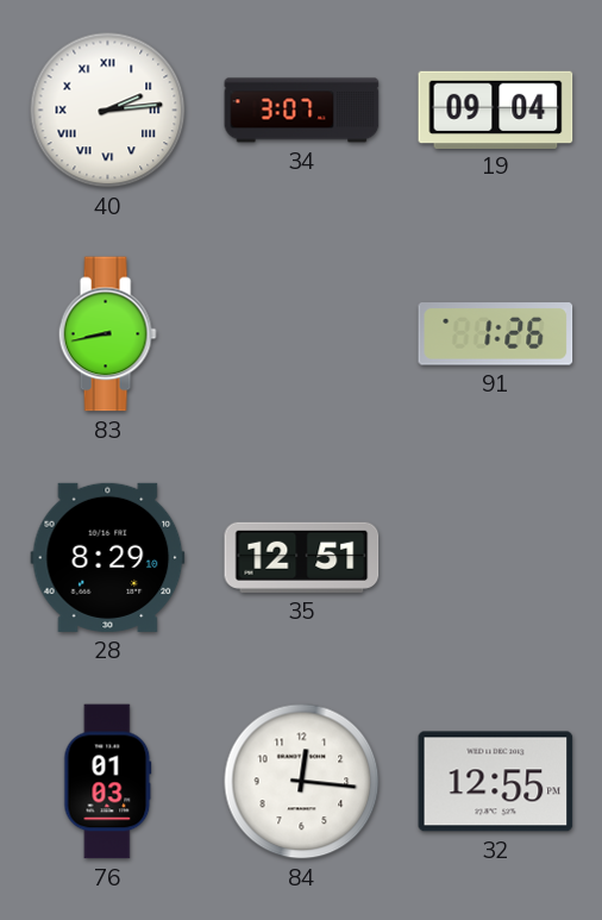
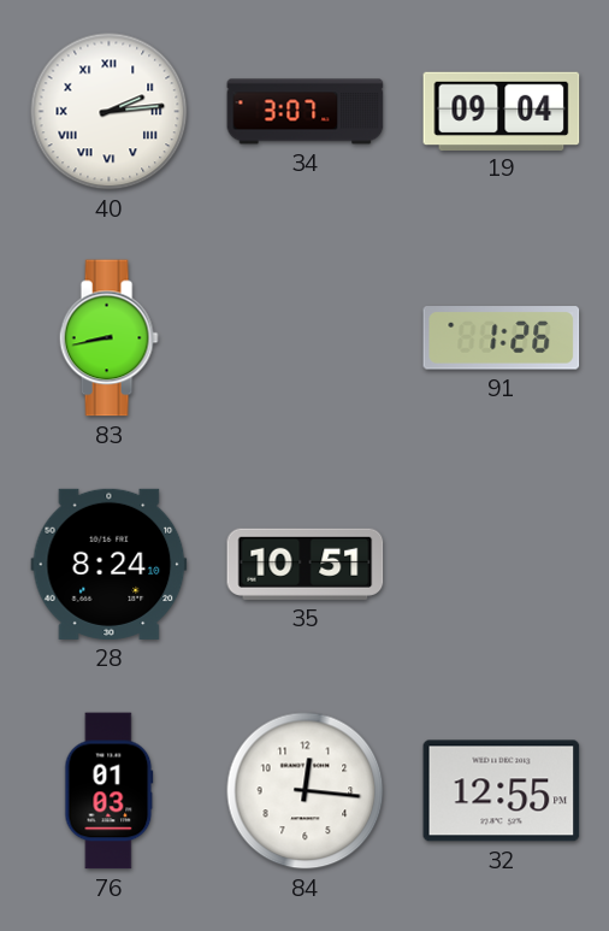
28: 8:29 -> 8:24
35: 12:51 -> 10:51
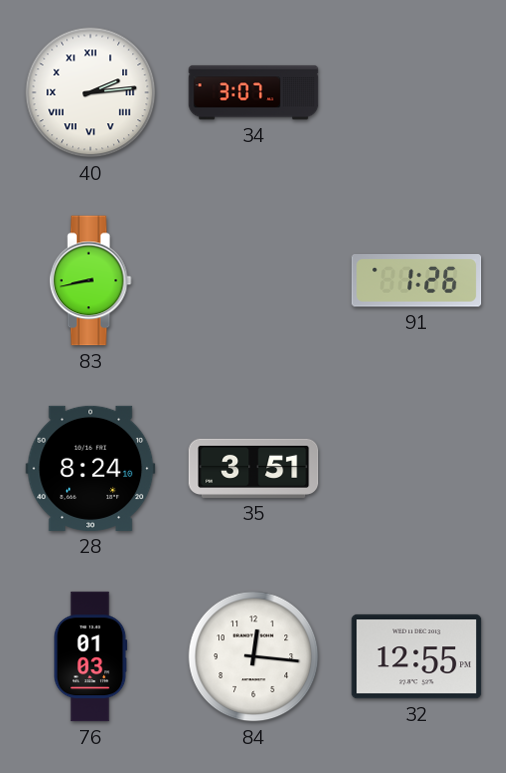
19: 09:04 -> none
35: 10:51 -> 3:51
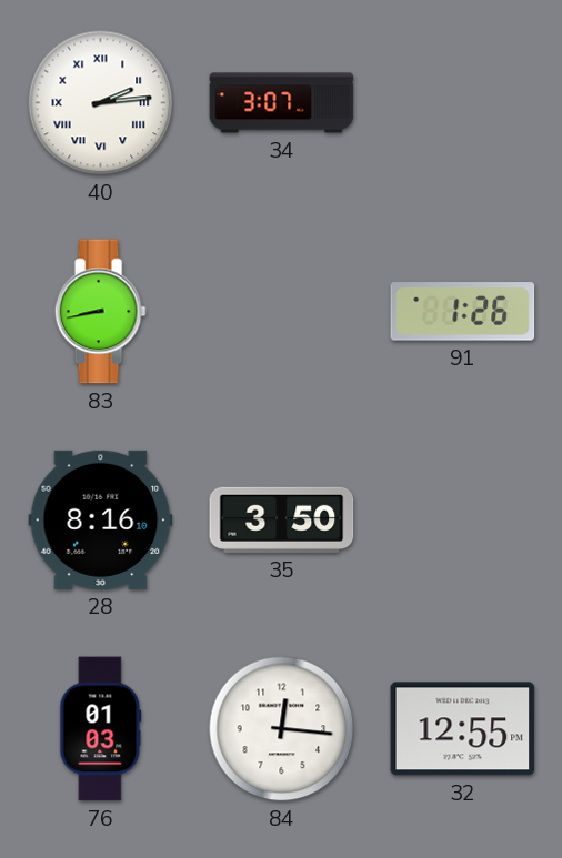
28: 8:24 -> 8:16
35: 3:51 -> 3:50
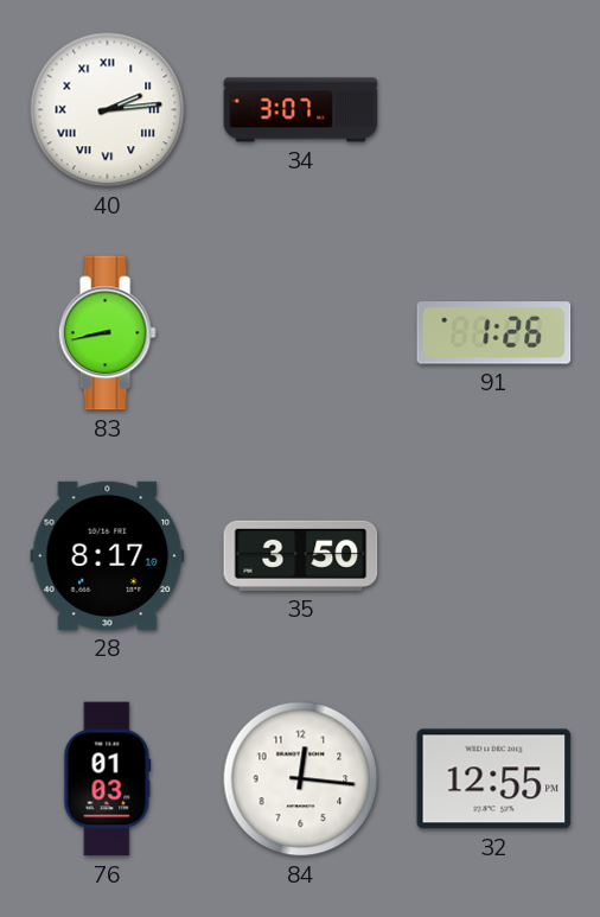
28: 8:16 -> 8:17
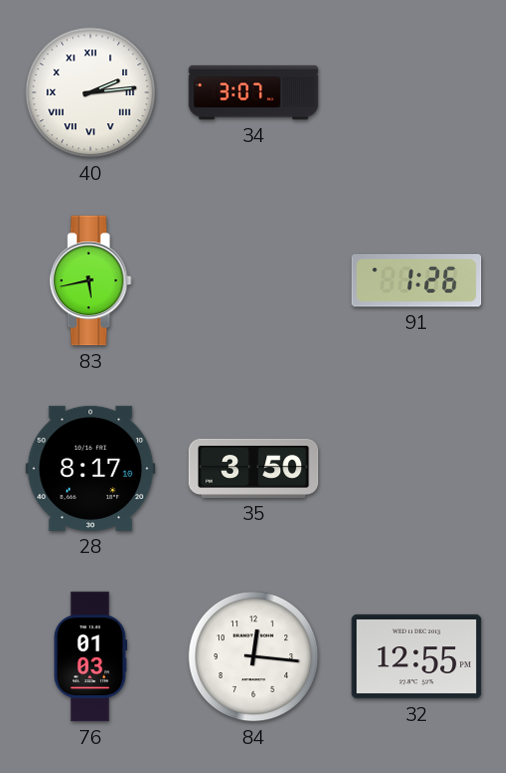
83: 8:43 -> 5:43
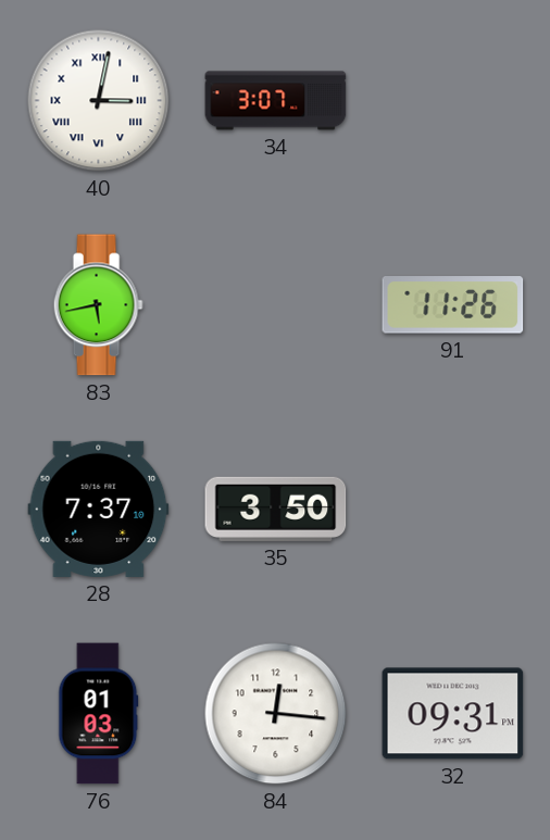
40: 2:14 -> 3:02
91: 1:26 -> 11:26
28: 8:17 -> 7:37
32: 12:55 -> 09:31
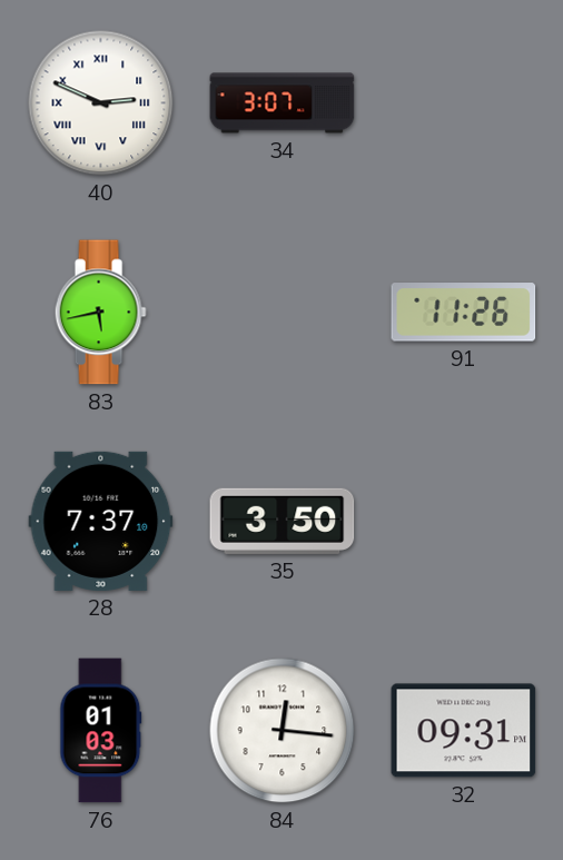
40: 3:02 -> 2:49
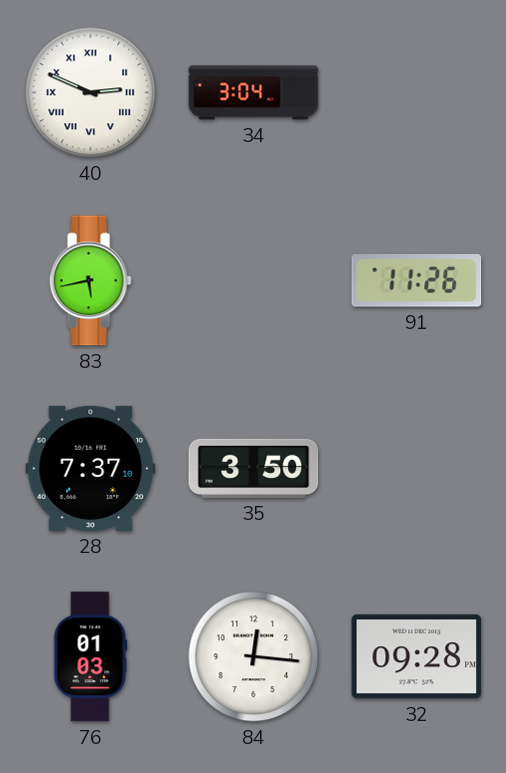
34: 3:07 -> 3:04
32: 09:31 -> 09:28
